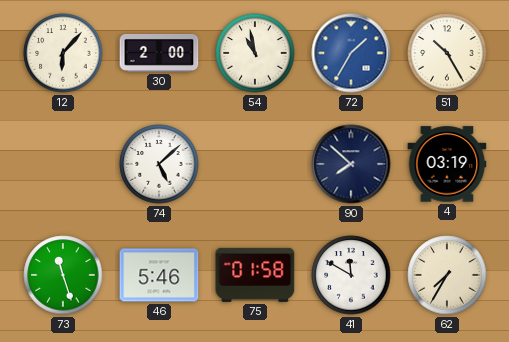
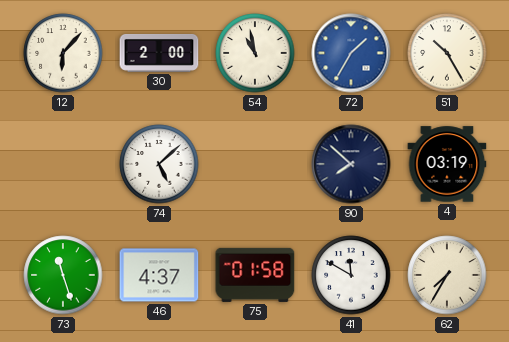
46: 5:46 -> 4:37
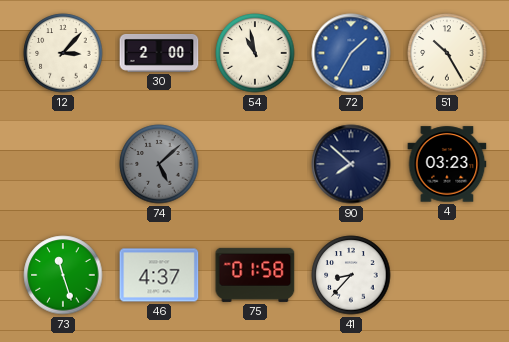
12: 6:07 -> 3:07
74 dial: white -> grey
4: 03:19 -> 03:23
41: 11:50 -> 8:37
62: 7:35 -> none
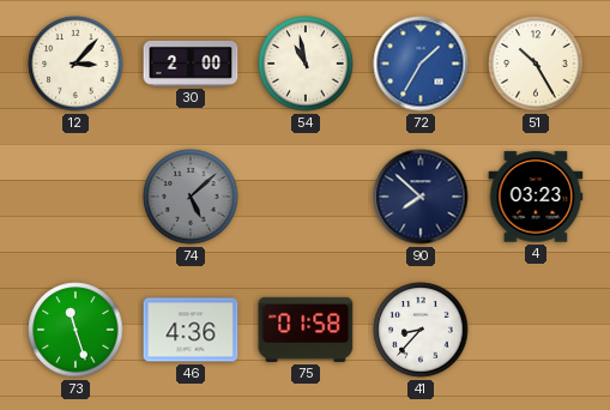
46: 4:37 -> 4:36
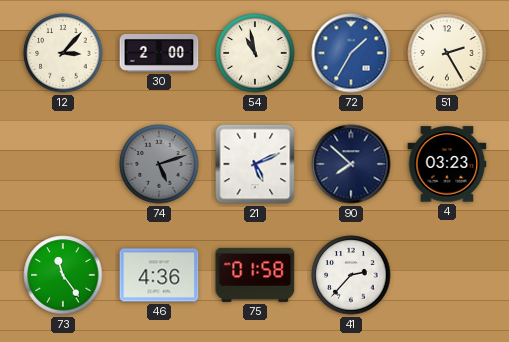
51: 10:25 -> 2:25
74: 5:08 -> 5:12
21: none -> 5:11
73: 11:27 -> 11:24
41: 8:37 -> 2:37
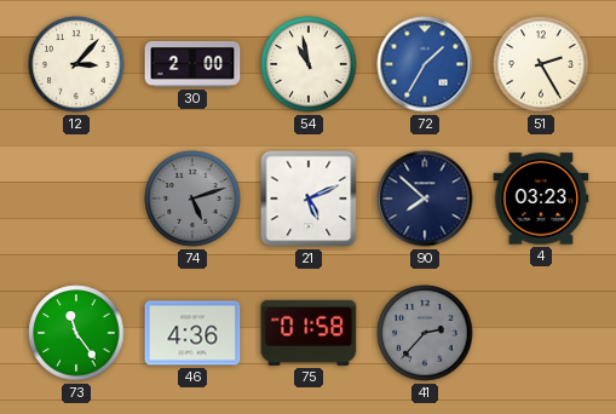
41 dial: white -> grey
